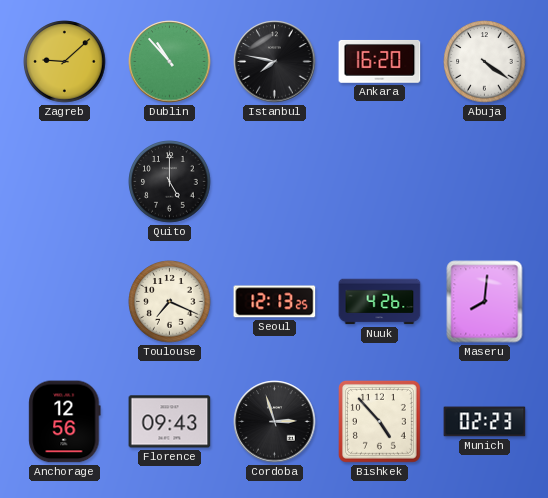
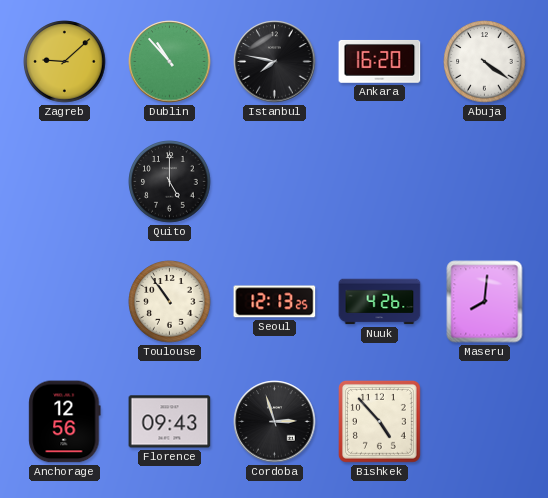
Toulouse: 7:19 -> 10:54
Munich: 02:23 -> none
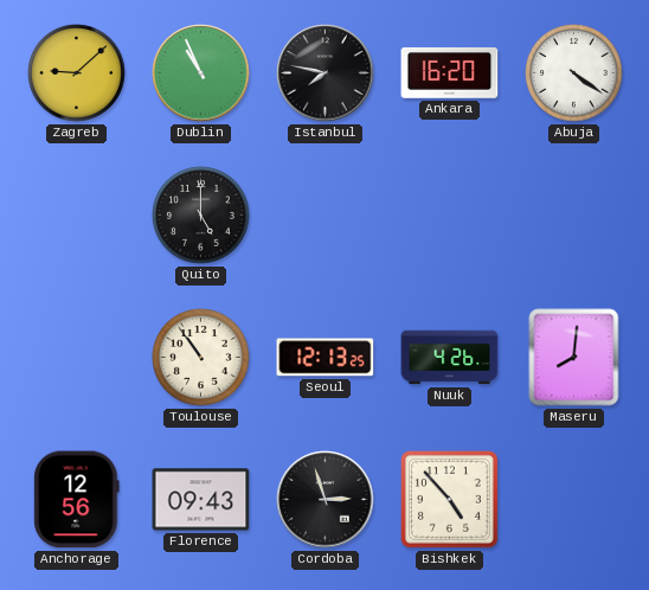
Dublin: 10:53 -> 10:56
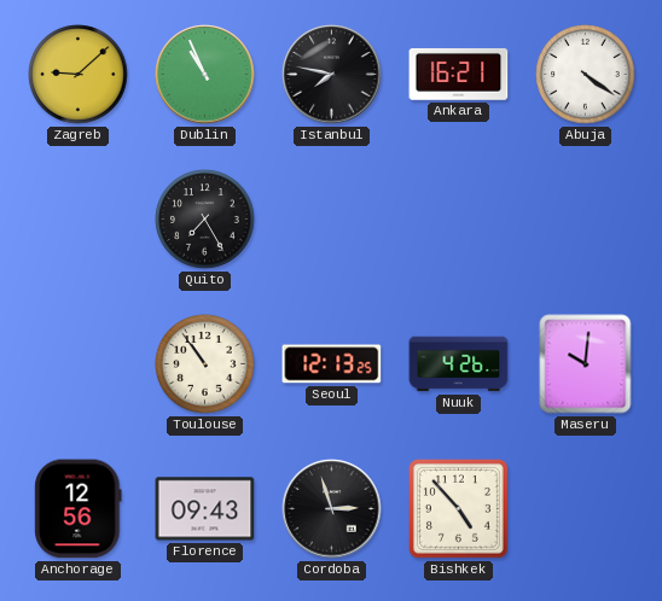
Ankara: 16:20 -> 16:21
Quito: 5:00 -> 7:25
Maseru: 8:01 -> 10:01
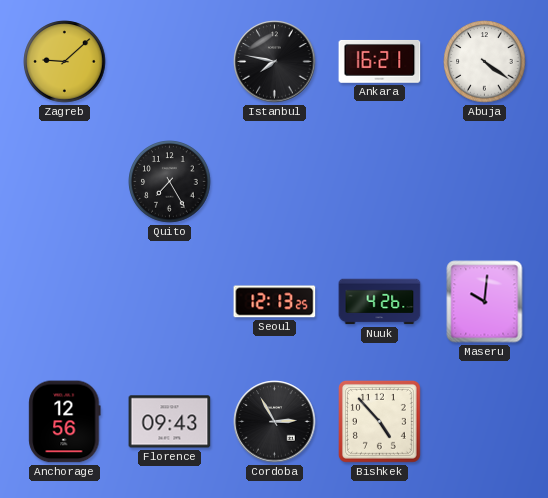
Dublin: 10:56 -> none
Toulouse: 10:54 -> none
Cordoba: 2:57 -> 2:55
